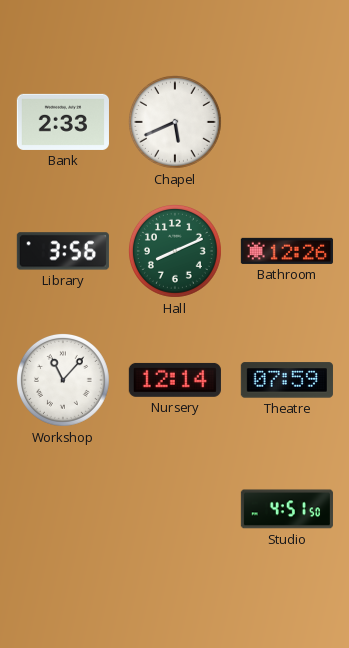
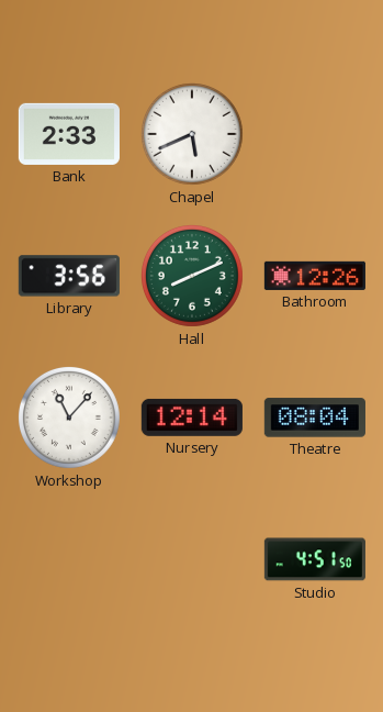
Theatre: 07:59 -> 08:04
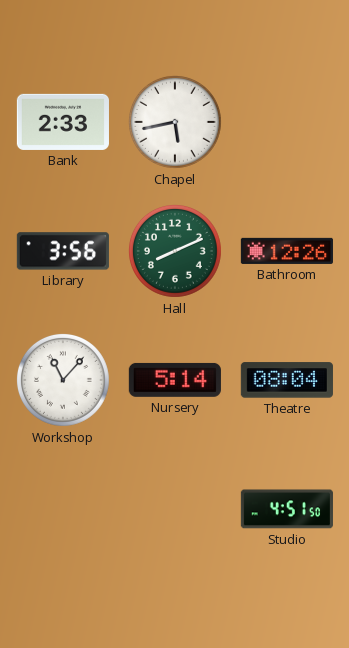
Chapel: 5:41 -> 5:43
Nursery: 12:14 -> 5:14
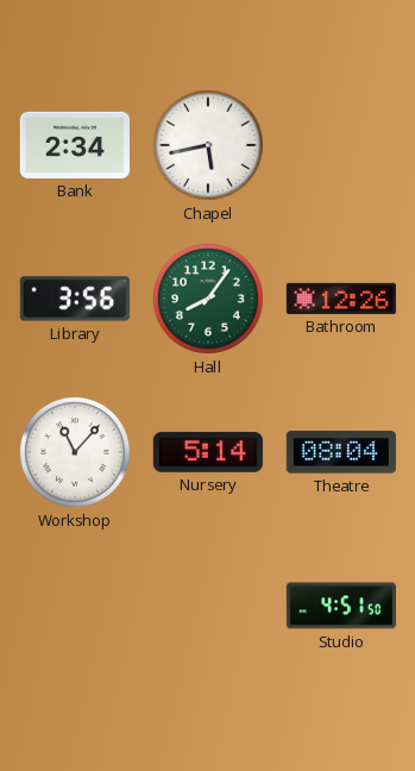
Bank: 2:33 -> 2:34
Hall: 8:11 -> 8:06
